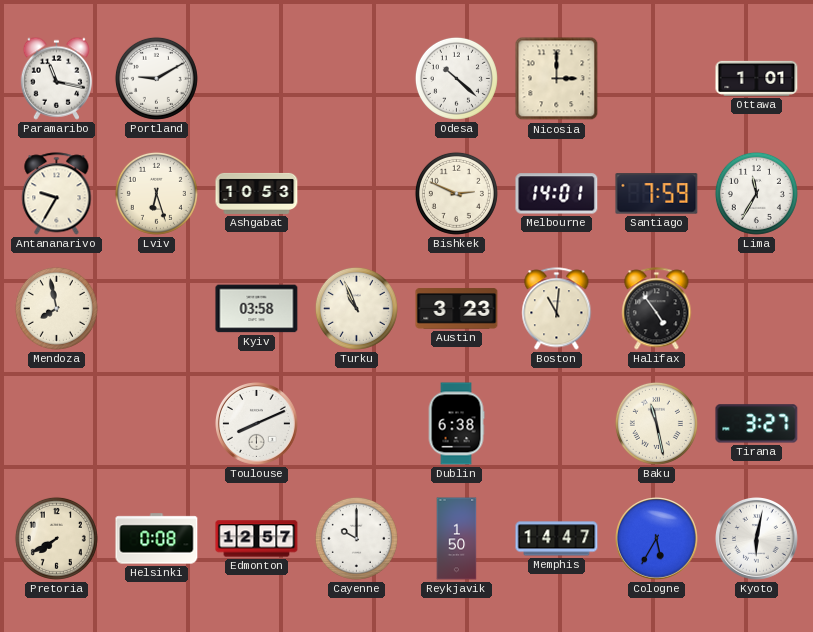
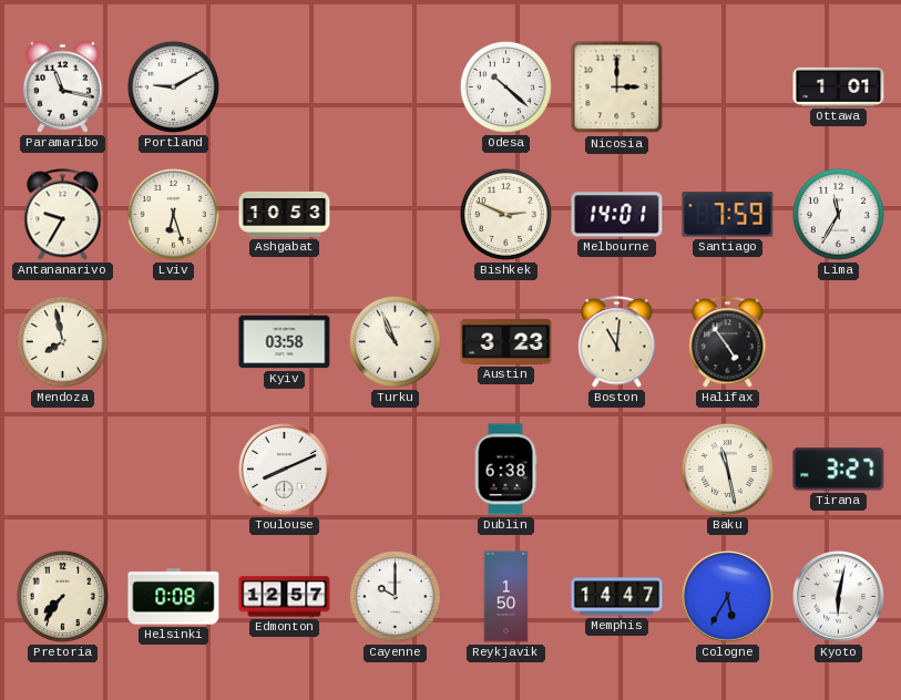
Pretoria: 7:40 -> 7:36
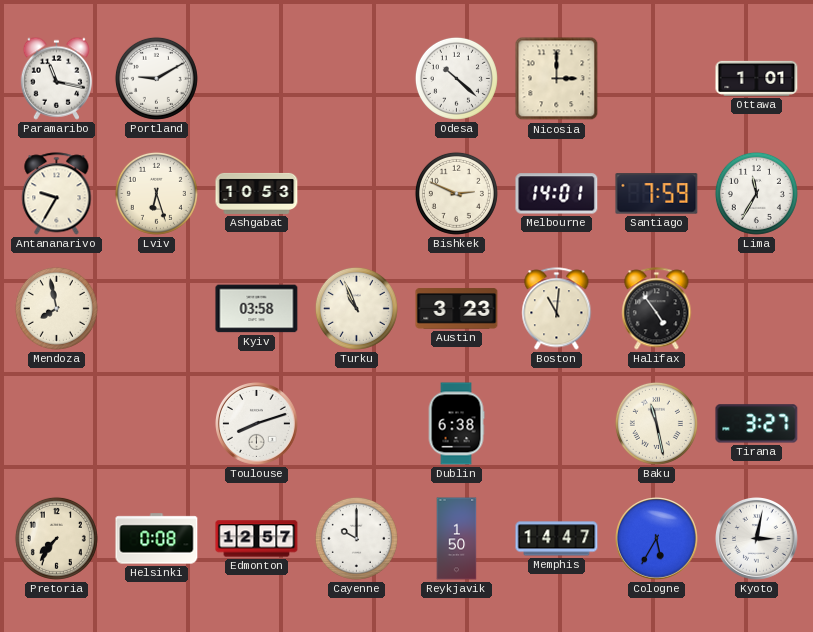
Toulouse: 8:11 -> 8:12
Kyoto: 6:02 -> 3:02
